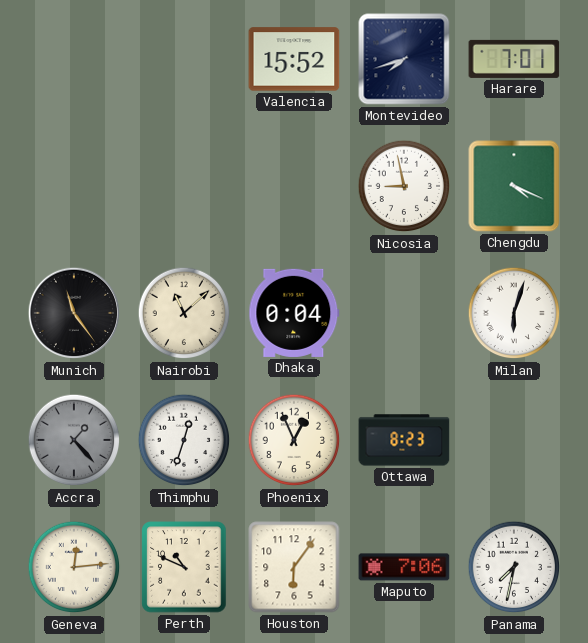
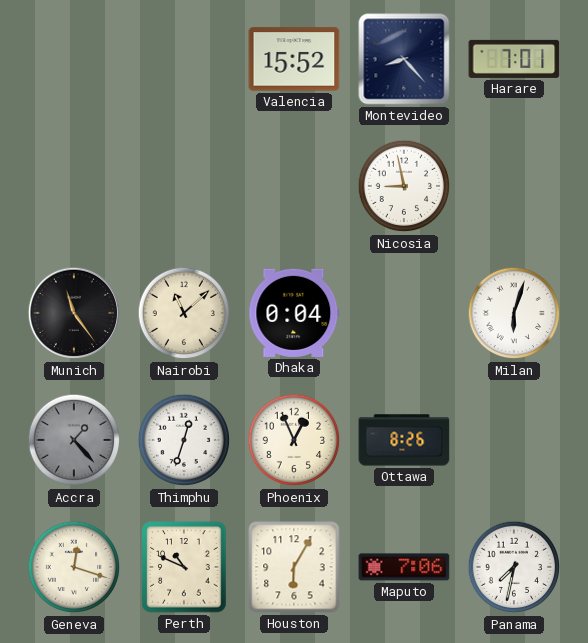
Montevideo: 7:42 -> 8:23
Chengdu: 4:19 -> none
Ottawa: 8:23 -> 8:26
Geneva: 12:14 -> 12:18
Houston: 6:06 -> 6:05
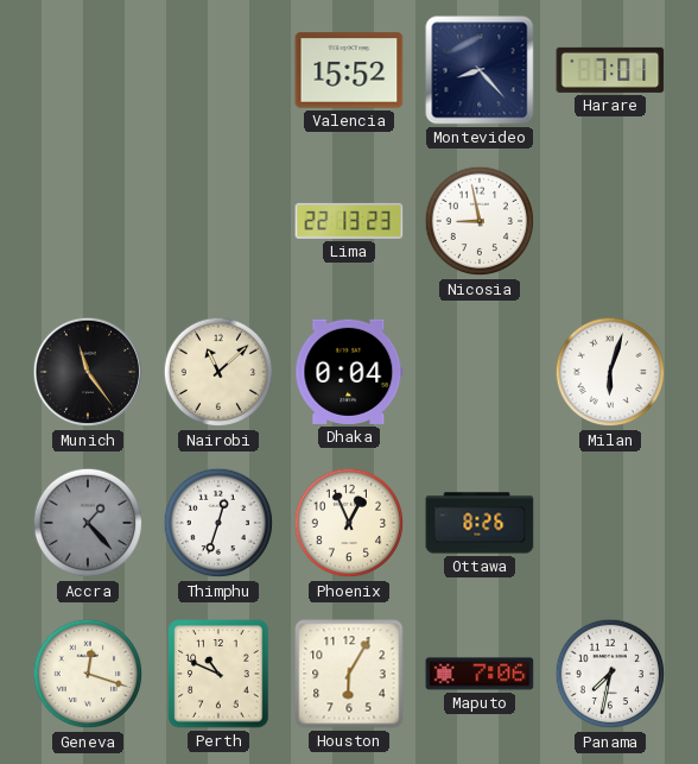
Lima: none -> 22:13
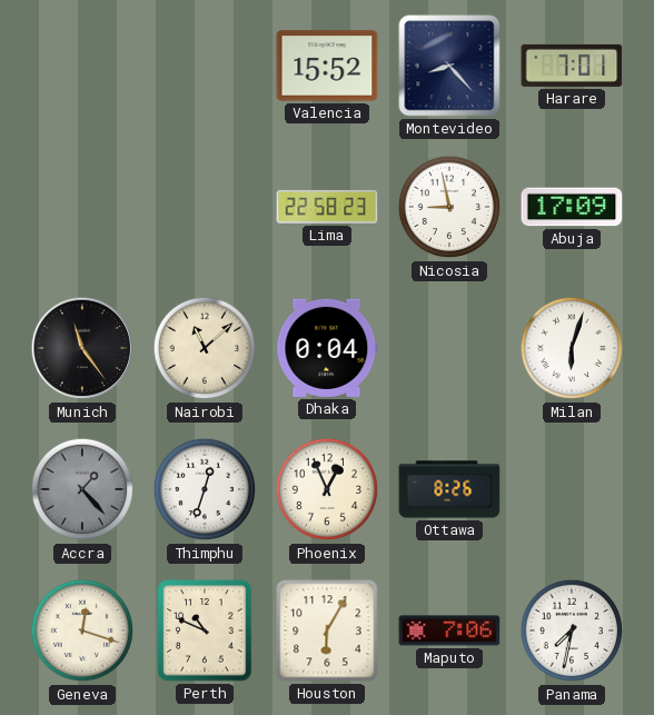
Lima: 22:13 -> 22:58
Abuja: none -> 17:09
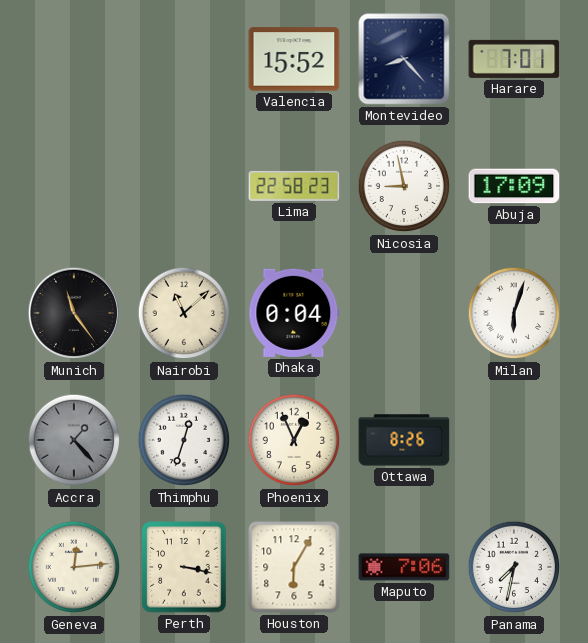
Geneva: 12:18 -> 12:14
Perth: 10:49 -> 3:17
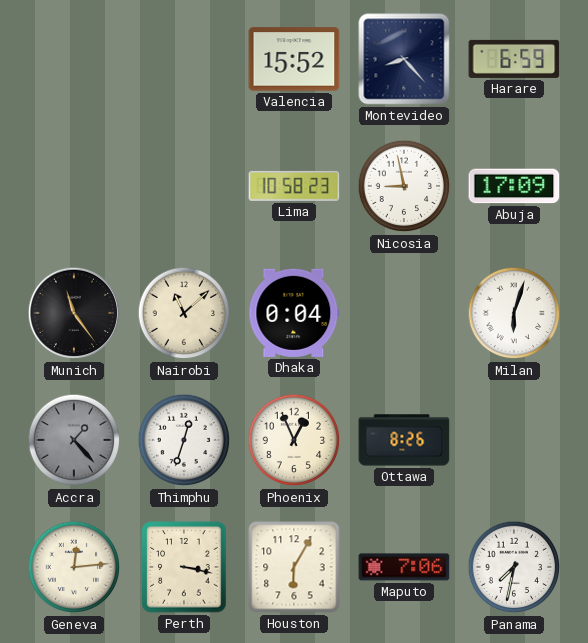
Harare: 7:01 -> 6:59
Lima: 22:58 -> 10:58
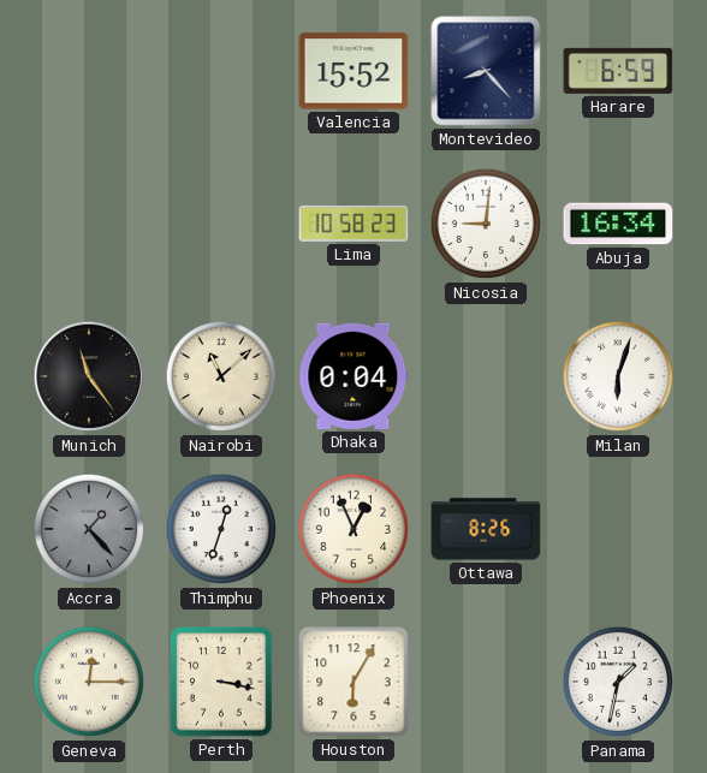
Nicosia: 8:58 -> 9:01
Abuja: 17:09 -> 16:34
Geneva: 12:14 -> 12:15
Maputo: 7:06 -> none
Panama: 7:32 -> 1:32
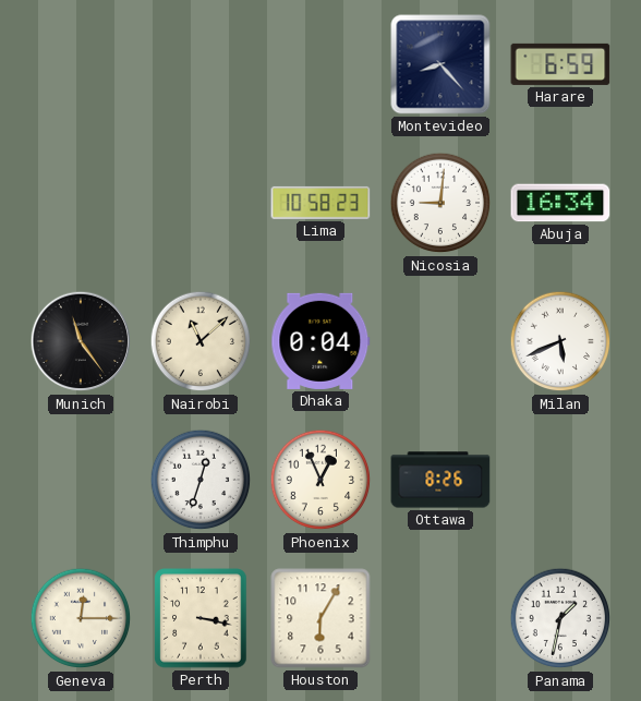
Valencia: 15:52 -> none
Milan: 6:03 -> 5:41
Accra: 1:23 -> none
